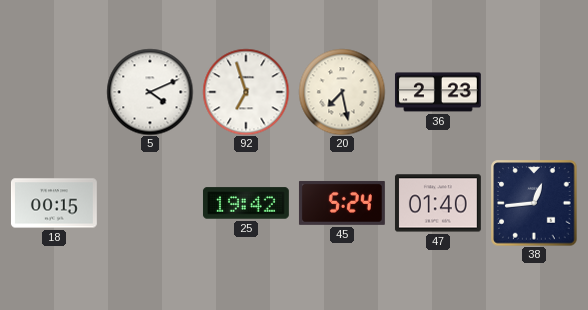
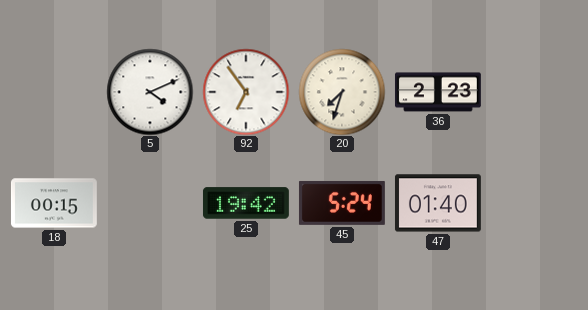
92: 6:57 -> 6:54
20: 7:28 -> 7:33
38: 12:44 -> none
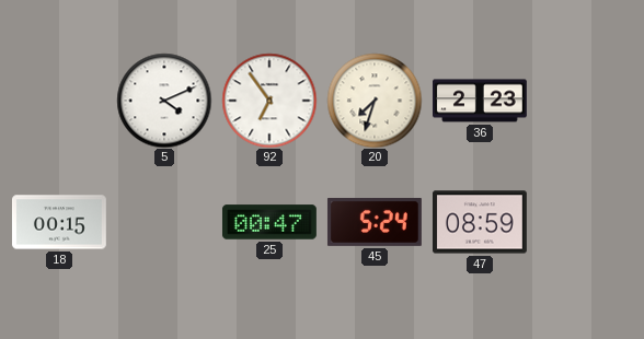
25: 19:42 -> 00:47
47: 01:40 -> 08:59
